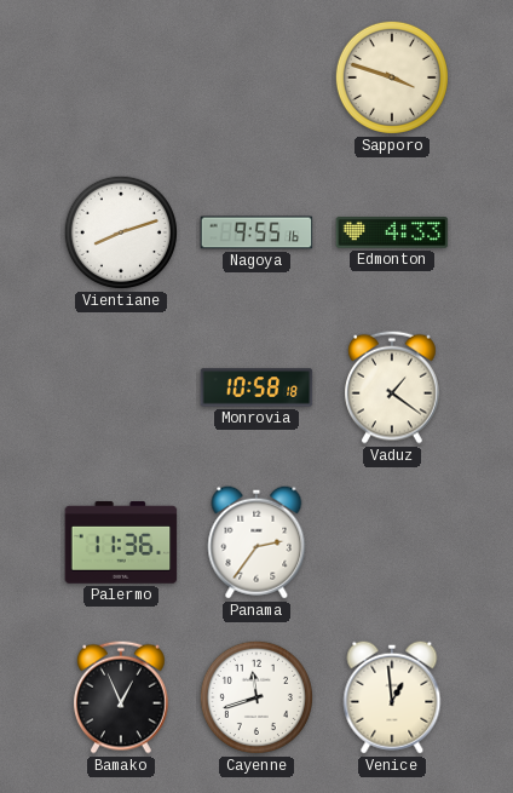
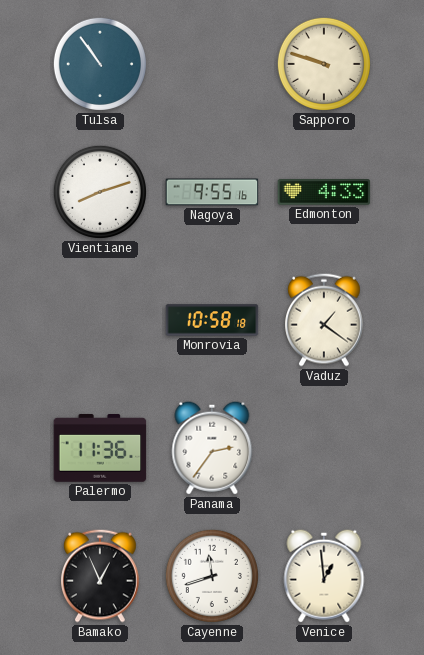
Tulsa: none -> 10:54
Sapporo: 3:48 -> 9:48
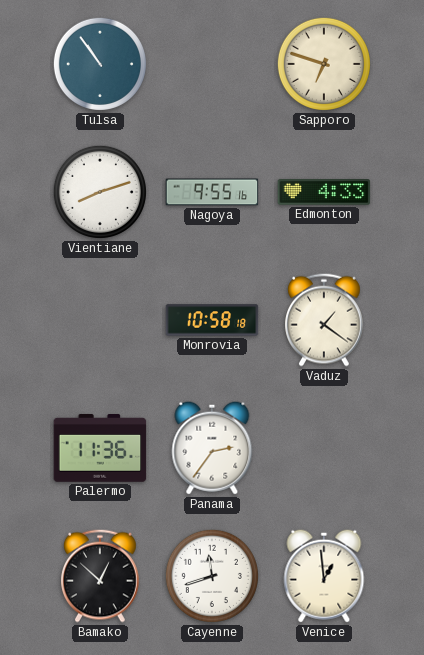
Sapporo: 9:48 -> 6:48
Bamako: 12:56 -> 12:52
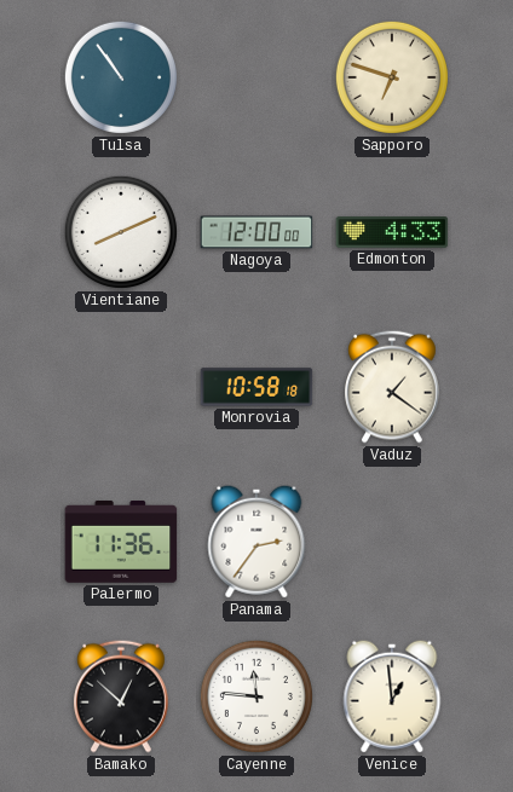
Vientiane: 8:12 -> 8:11
Nagoya: 9:55 -> 12:00
Cayenne: 11:42 -> 11:46
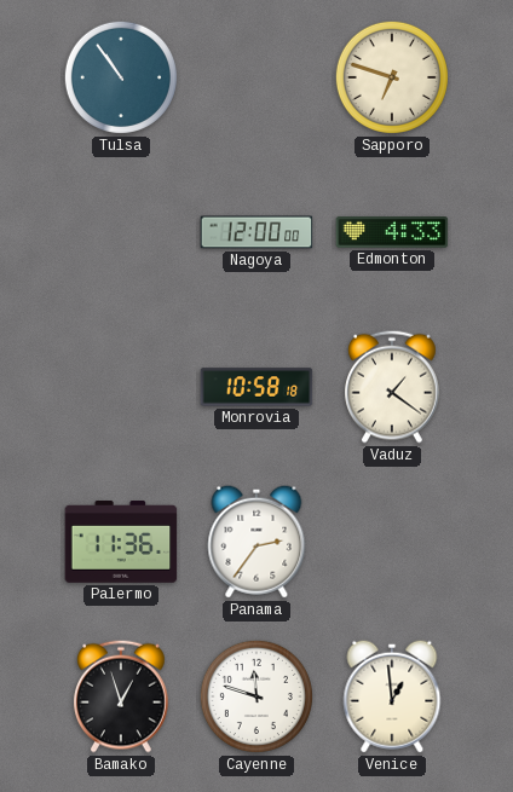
Vientiane: 8:11 -> none
Bamako: 12:52 -> 12:57
Cayenne: 11:46 -> 11:48
